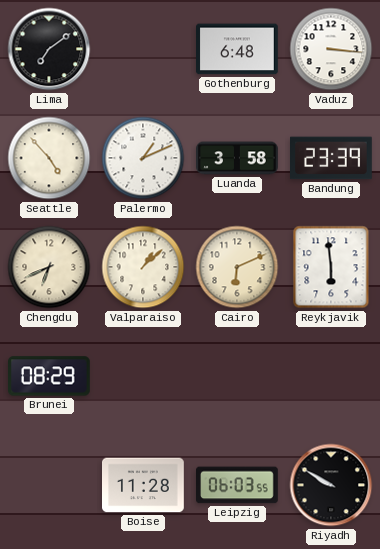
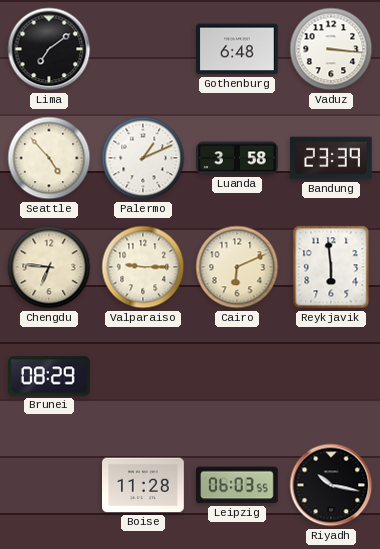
Chengdu: 6:41 -> 6:46
Valparaiso: 1:08 -> 9:15
Riyadh: 9:50 -> 10:17
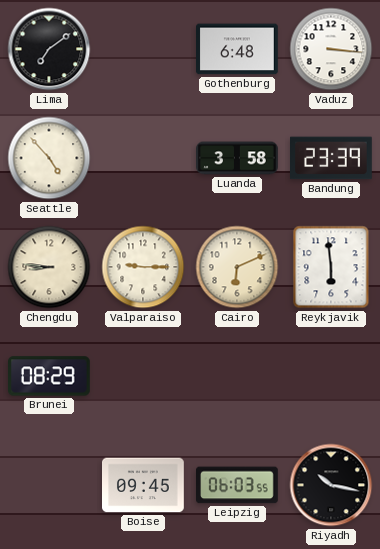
Palermo: 1:11 -> none
Chengdu: 6:46 -> 8:46
Boise: 11:28 -> 09:45
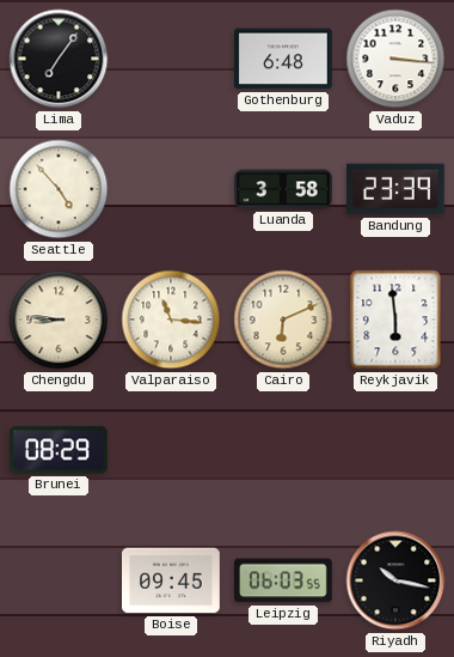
Lima: 7:09 -> 7:06
Valparaiso: 9:15 -> 11:16
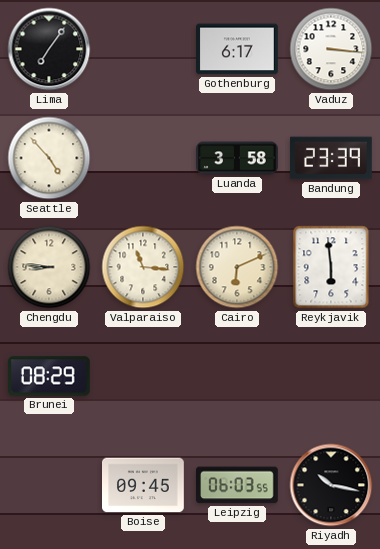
Gothenburg: 6:48 -> 6:17
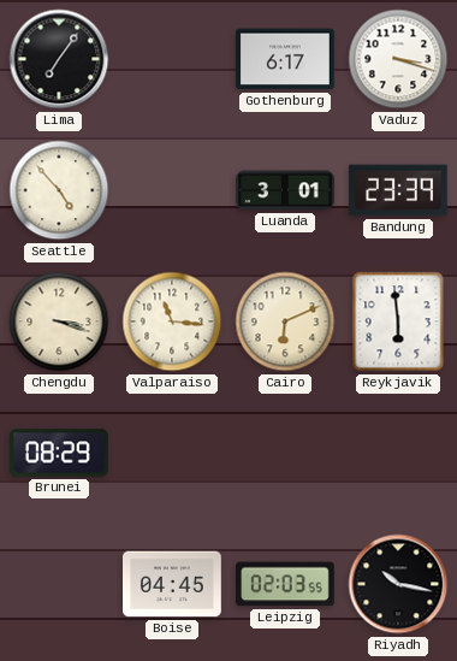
Vaduz: 3:16 -> 3:18
Luanda: 3:58 -> 3:01
Chengdu: 8:46 -> 3:18
Boise: 09:45 -> 04:45
Leipzig: 06:03 -> 02:03
